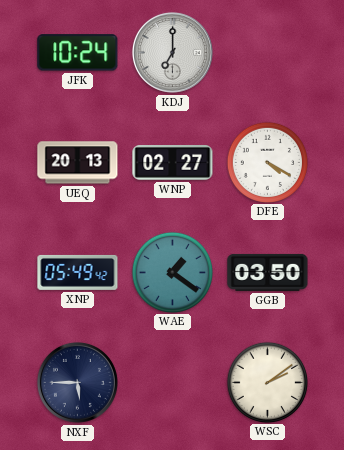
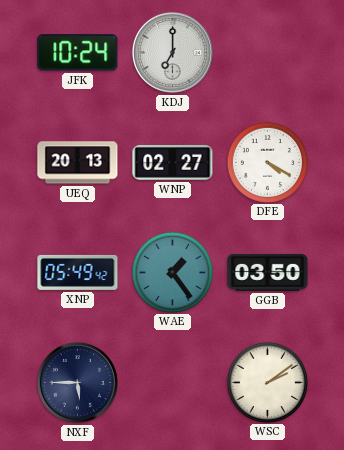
WAE: 1:21 -> 1:24
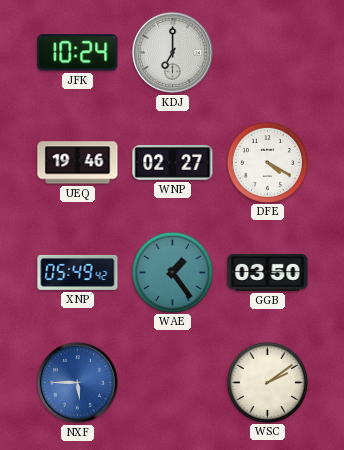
UEQ: 20:13 -> 19:46
NXF dial: navy -> blue
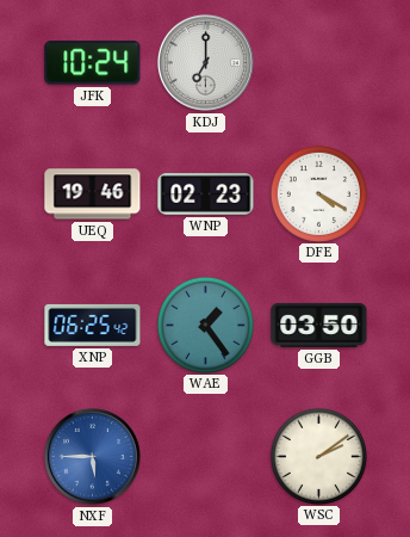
WNP: 02:27 -> 02:23
XNP: 05:49 -> 06:25
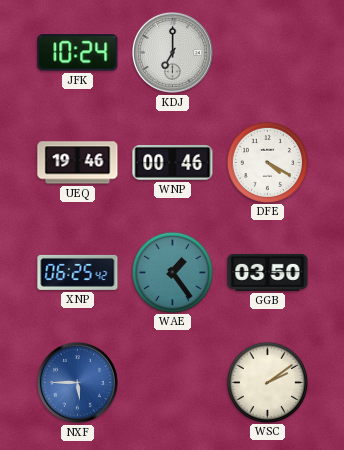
WNP: 02:23 -> 00:46
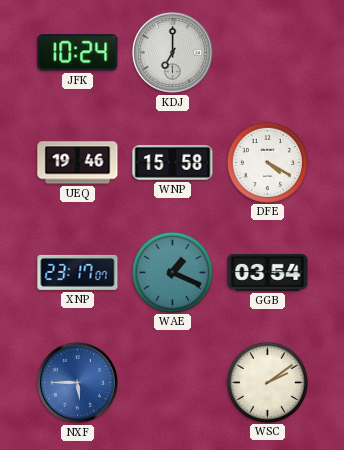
WNP: 00:46 -> 15:58
XNP: 06:25 -> 23:17
WAE: 1:24 -> 1:19
GGB: 03:50 -> 03:54
